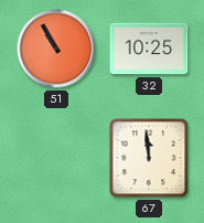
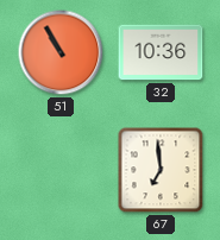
32: 10:25 -> 10:36
67: 11:59 -> 6:59
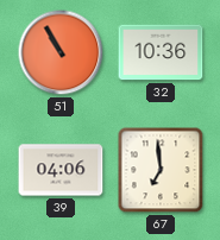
39: none -> 04:06
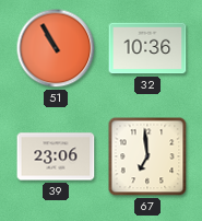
39: 04:06 -> 23:06
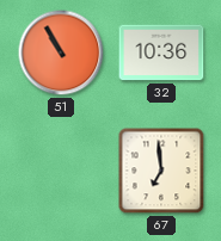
39: 23:06 -> none
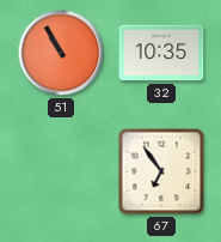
32: 10:36 -> 10:35
67: 6:59 -> 6:54
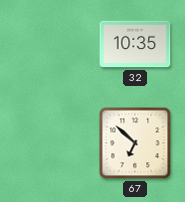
51: 10:55 -> none
67: 6:54 -> 6:52
